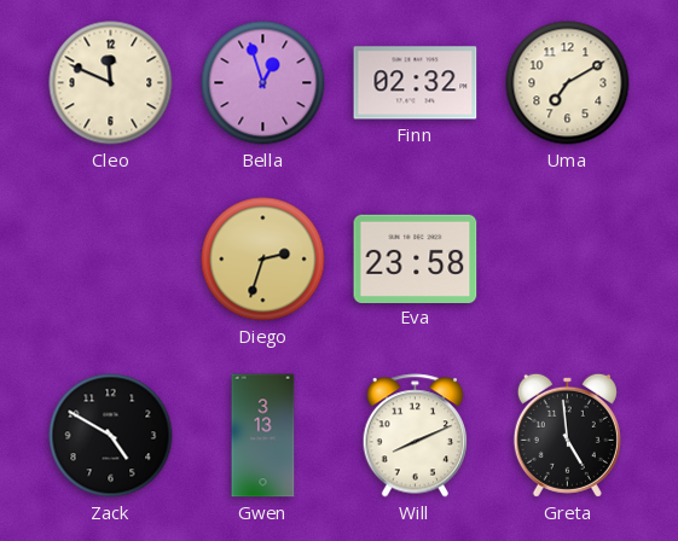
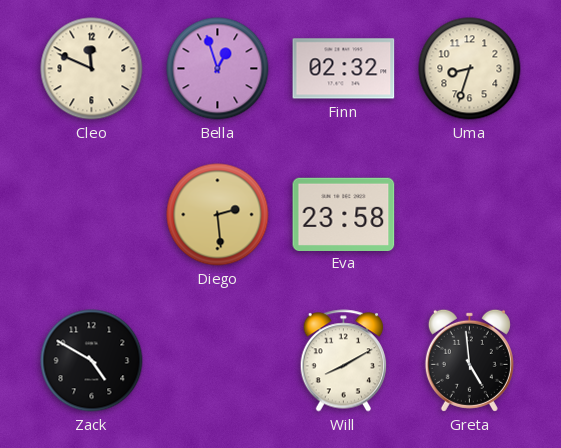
Uma: 7:10 -> 8:33
Diego: 2:33 -> 2:29
Gwen: 3:13 -> none
Will: 8:11 -> 8:10
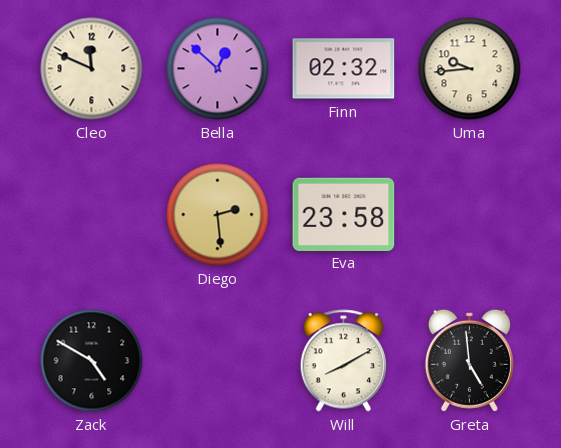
Bella: 12:57 -> 12:52
Uma: 8:33 -> 9:44
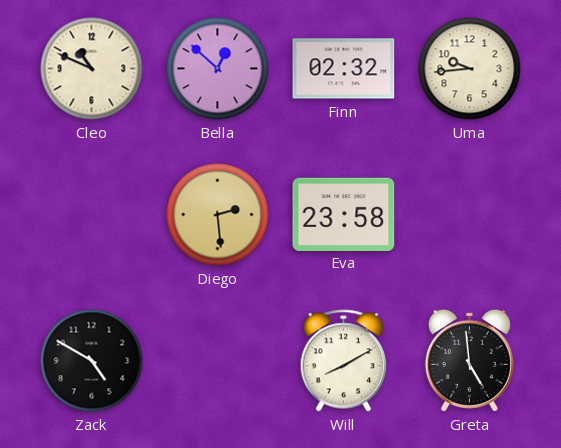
Cleo: 11:49 -> 10:49
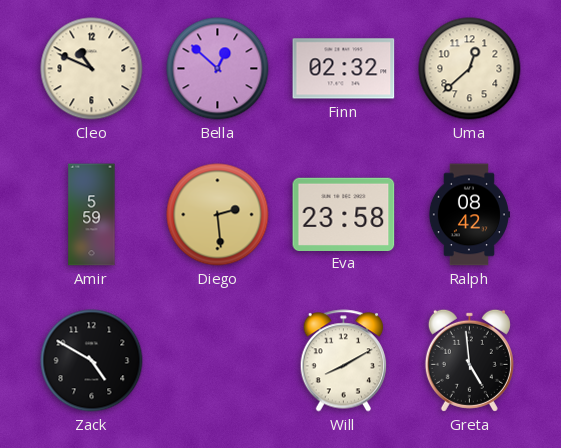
Uma: 9:44 -> 12:38
Amir: none -> 5:59
Ralph: none -> 08:42
